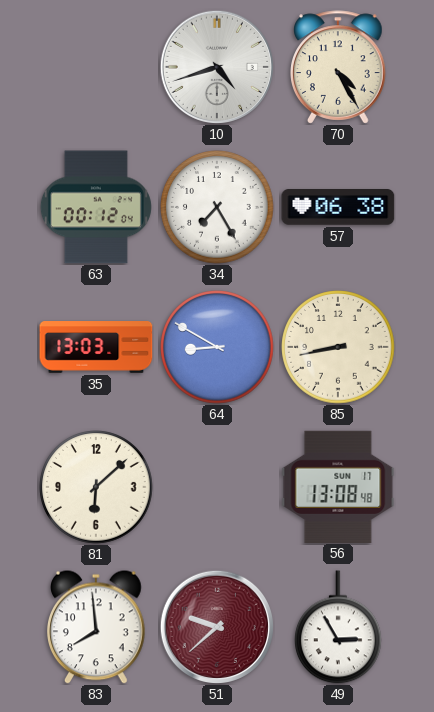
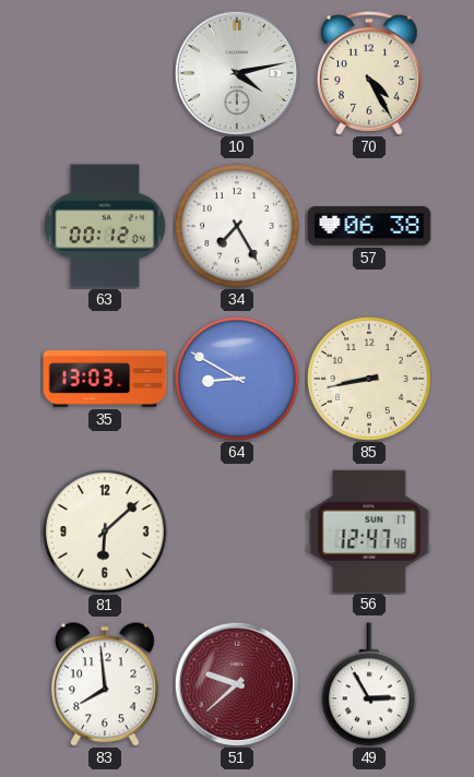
10: 4:42 -> 4:13
56: 13:08 -> 12:47
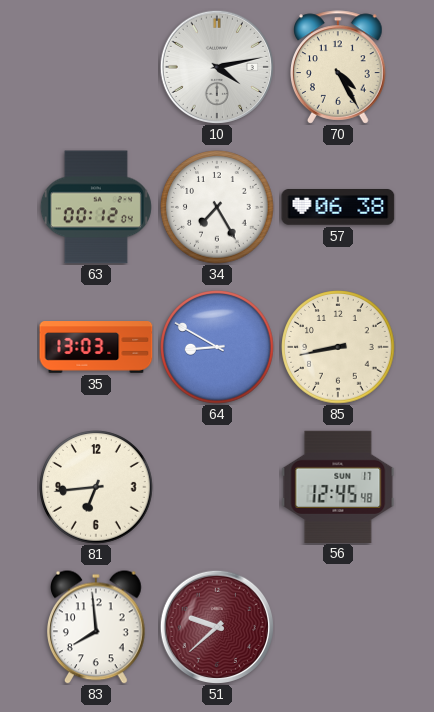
81: 6:08 -> 6:44
56: 12:47 -> 12:45
49: 2:55 -> none
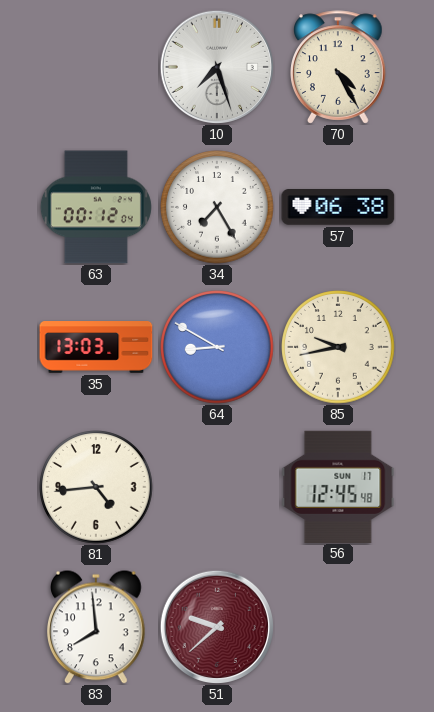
10: 4:13 -> 7:27
85: 8:43 -> 9:43
81: 6:44 -> 4:44
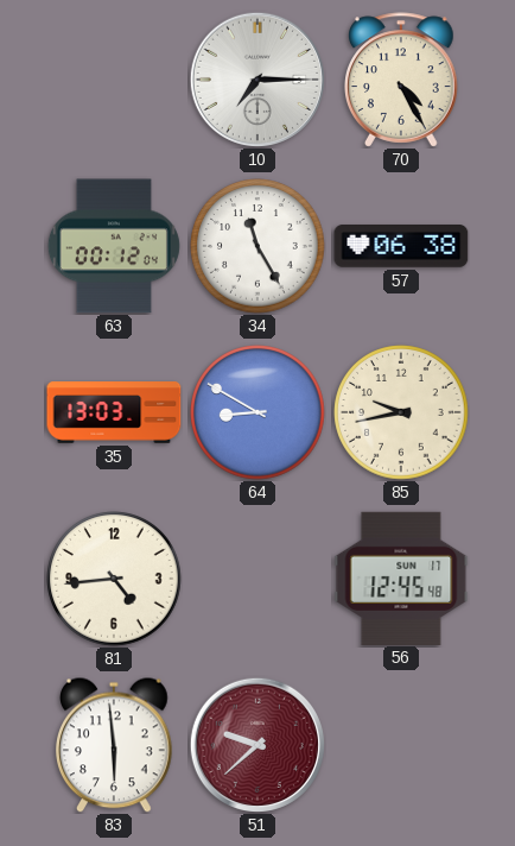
10: 7:27 -> 7:15
34: 7:25 -> 11:25
83: 7:59 -> 5:59
